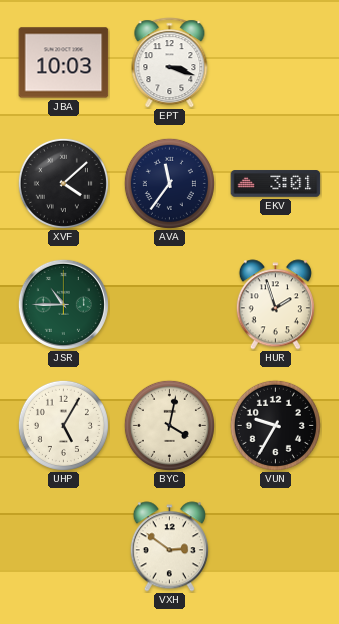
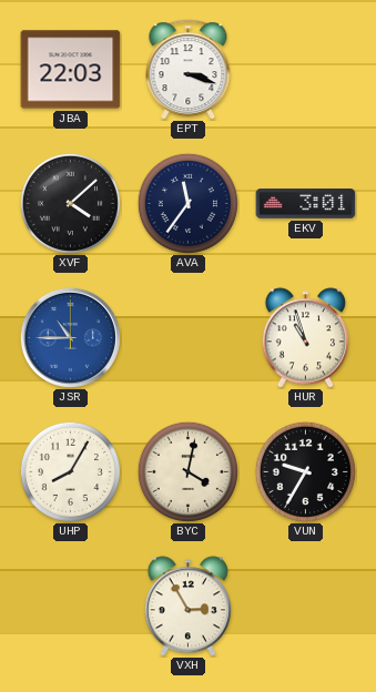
JBA: 10:03 -> 22:03
JSR dial: green -> blue
HUR: 1:57 -> 10:57
UHP: 5:05 -> 8:05
VXH: 2:51 -> 2:55
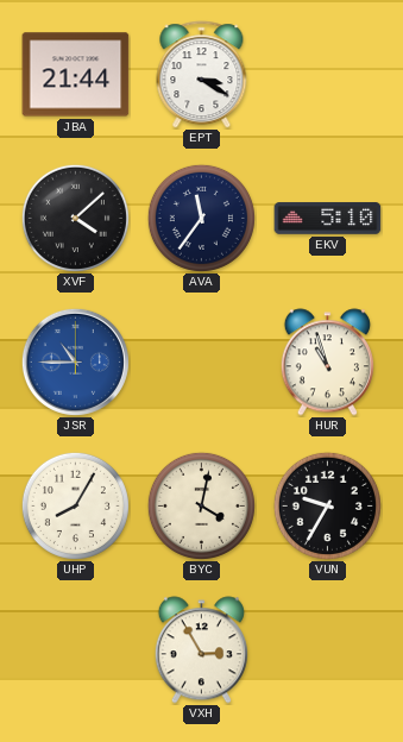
JBA: 22:03 -> 21:44
EPT: 3:18 -> 3:20
EKV: 3:01 -> 5:10
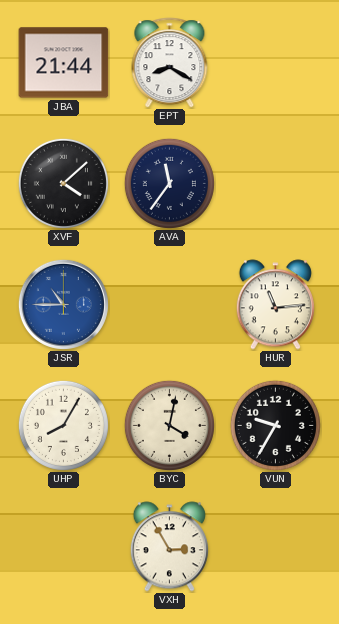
EPT: 3:20 -> 8:20
EKV: 5:10 -> none
HUR: 10:57 -> 11:14
